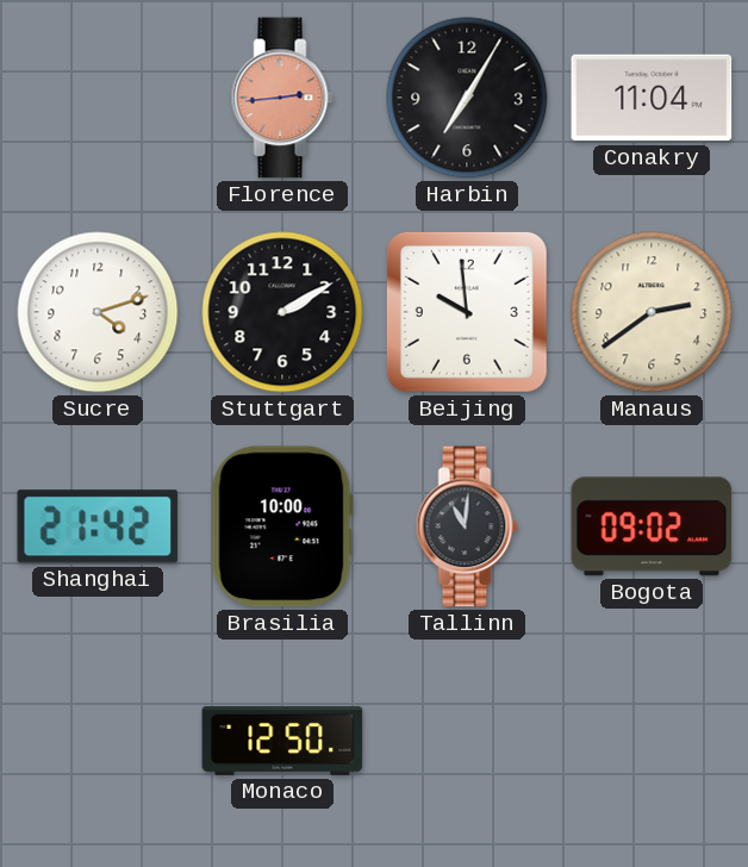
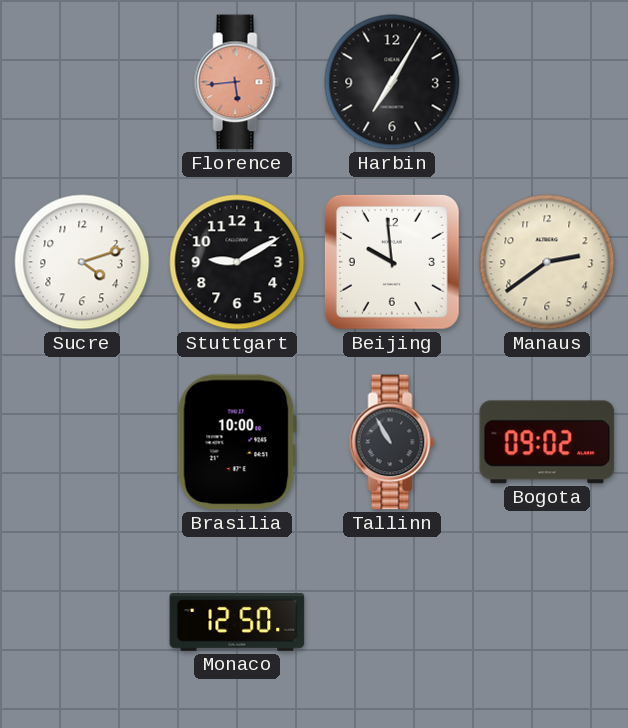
Florence: 2:44 -> 5:44
Conakry: 11:04 -> none
Stuttgart: 2:10 -> 9:10
Shanghai: 21:42 -> none
Tallinn: 11:01 -> 10:55
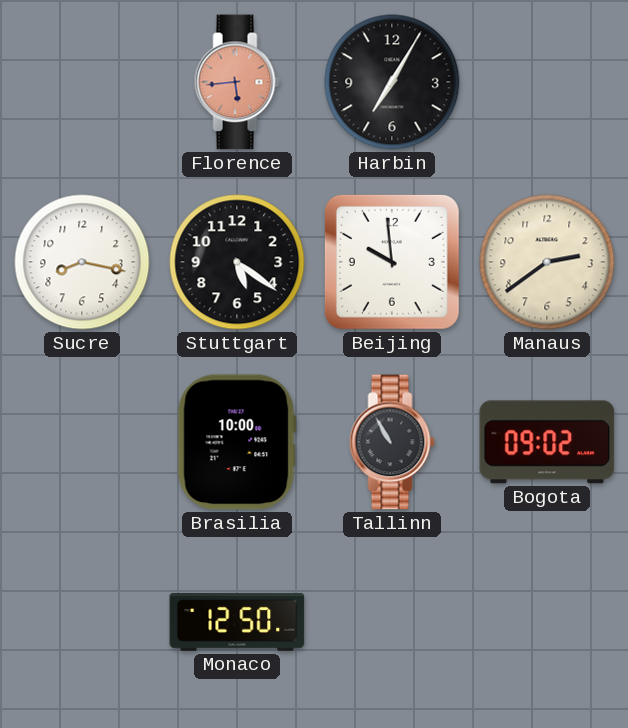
Sucre: 4:12 -> 8:17
Stuttgart: 9:10 -> 5:21
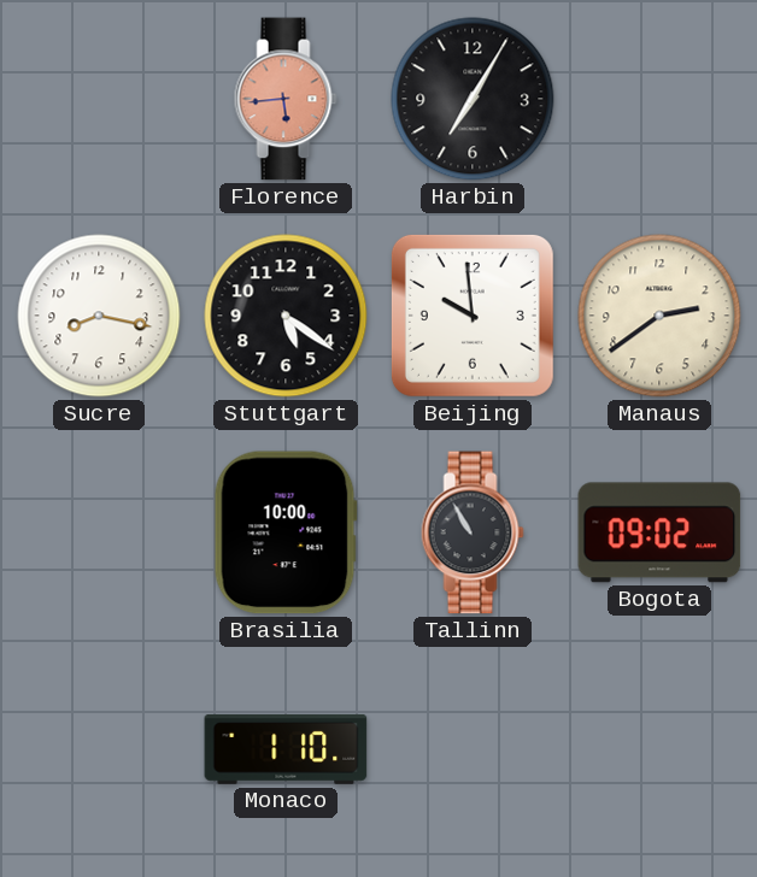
Monaco: 12:50 -> 1:10
